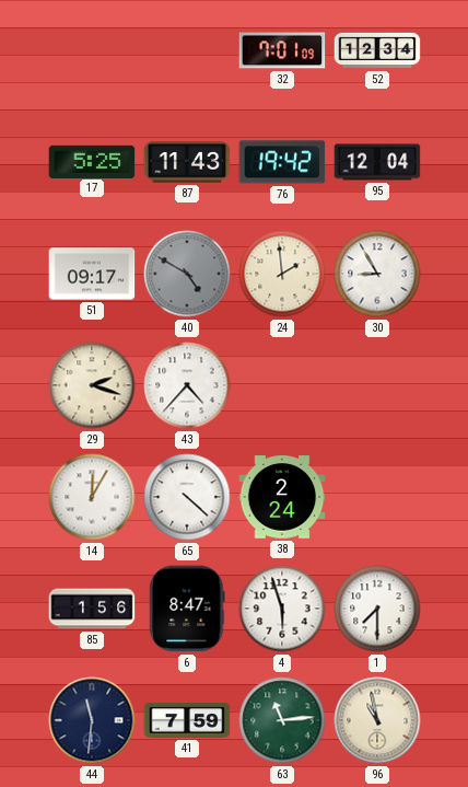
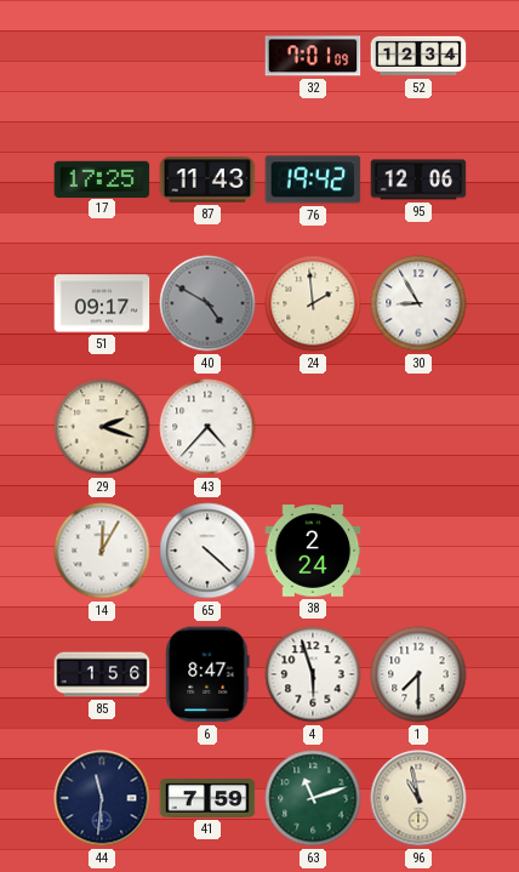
17: 5:25 -> 17:25
95: 12:04 -> 12:06
63: 11:14 -> 11:12
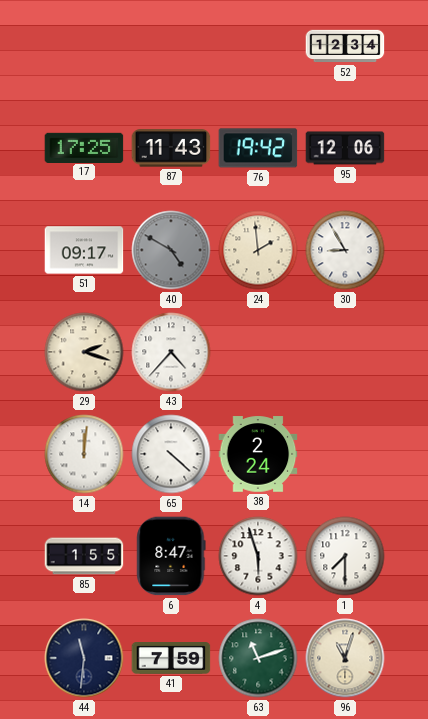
32: 7:01 -> none
14: 12:05 -> 12:01
85: 1:56 -> 1:55
96: 10:58 -> 11:03
